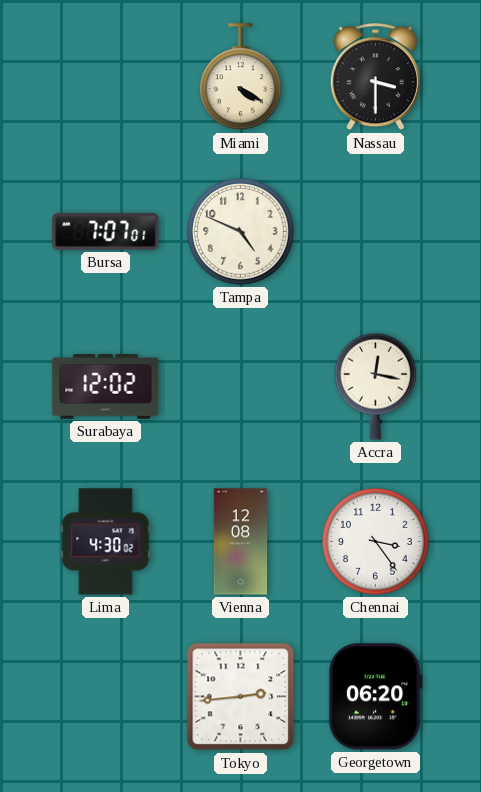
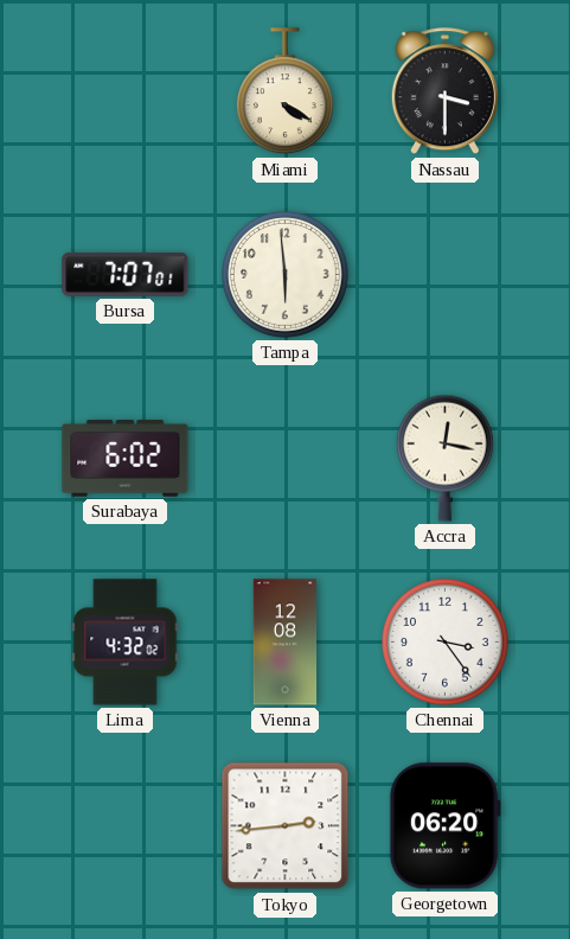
Tampa: 4:49 -> 5:59
Surabaya: 12:02 -> 6:02
Lima: 4:30 -> 4:32
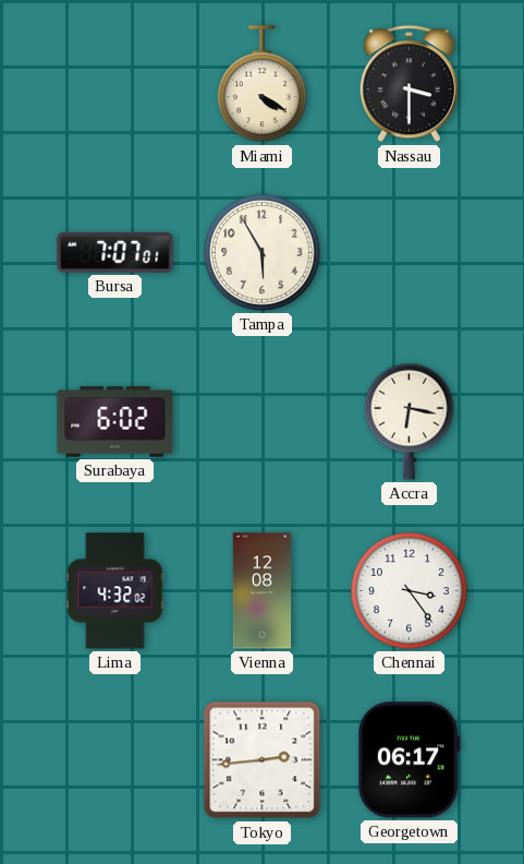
Tampa: 5:59 -> 5:55
Accra: 12:17 -> 6:17
Georgetown: 06:20 -> 06:17
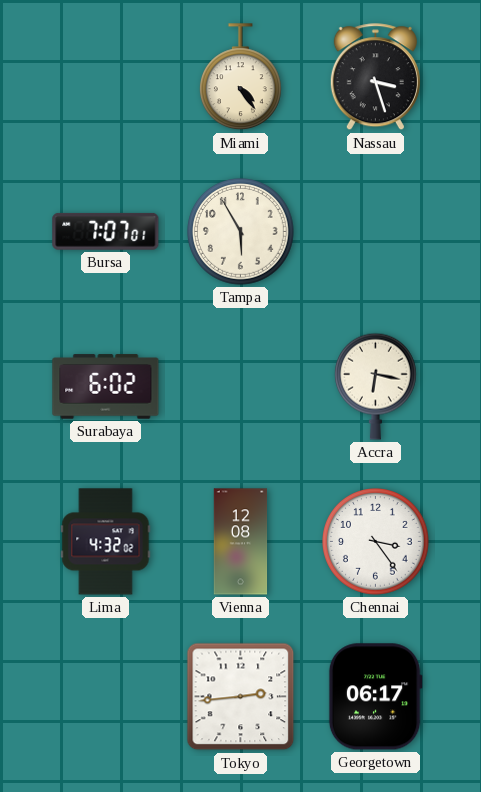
Miami: 4:20 -> 4:24
Nassau: 3:30 -> 3:27
